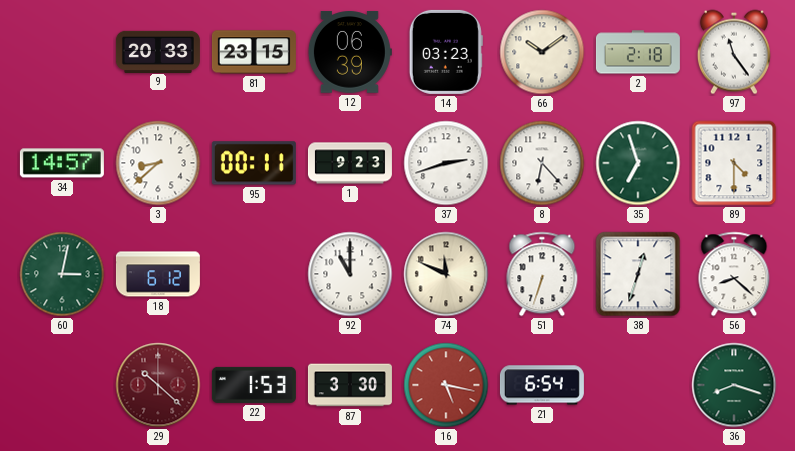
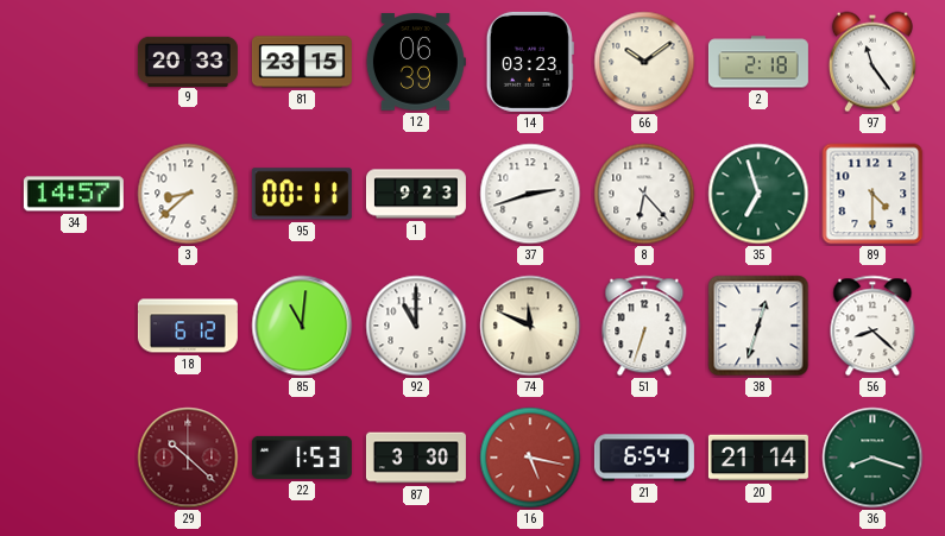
60: 3:02 -> none
85: none -> 11:01
20: none -> 21:14
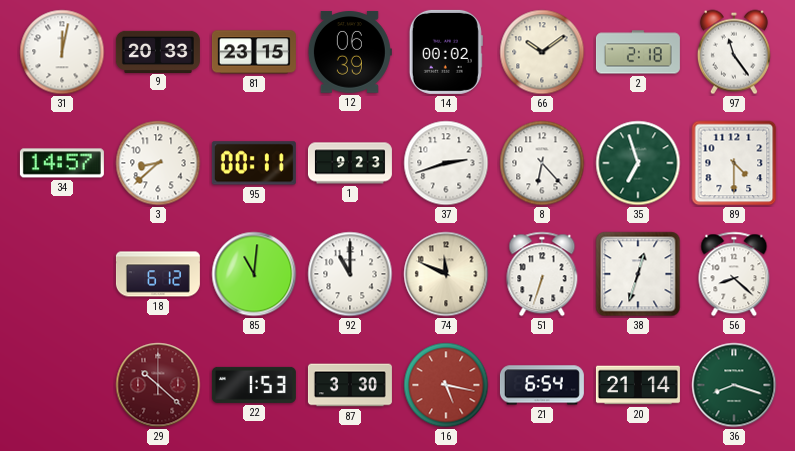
31: none -> 12:02
14: 03:23 -> 00:02
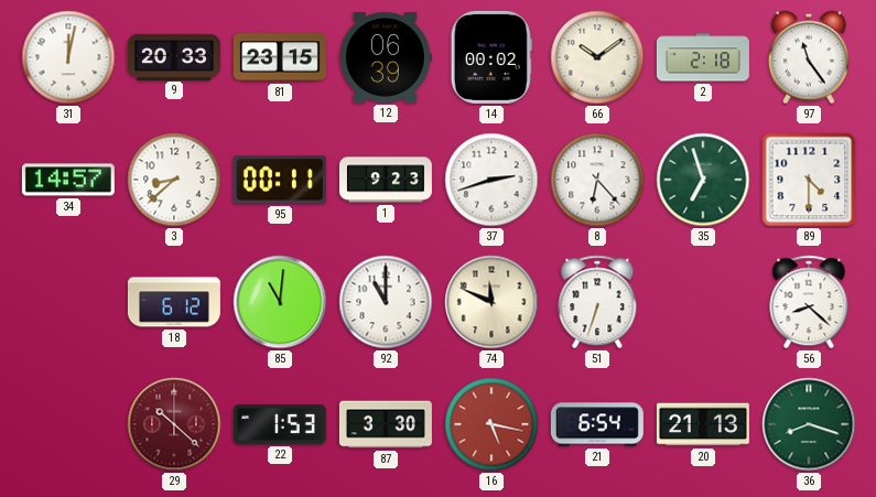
38: 12:33 -> none
20: 21:14 -> 21:13
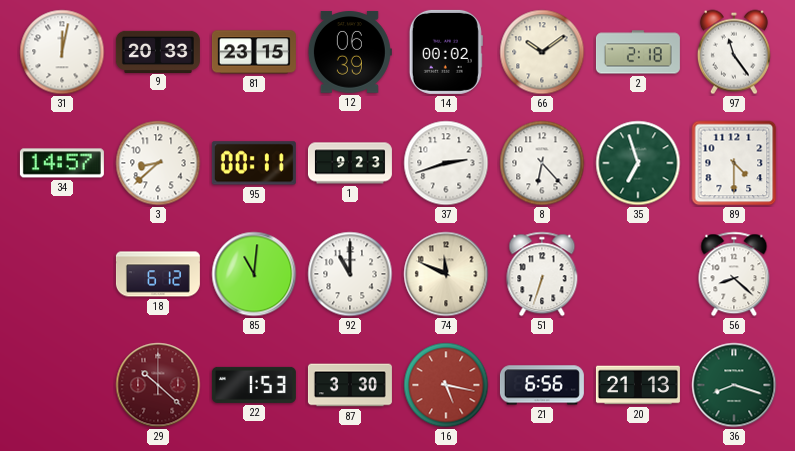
21: 6:54 -> 6:56
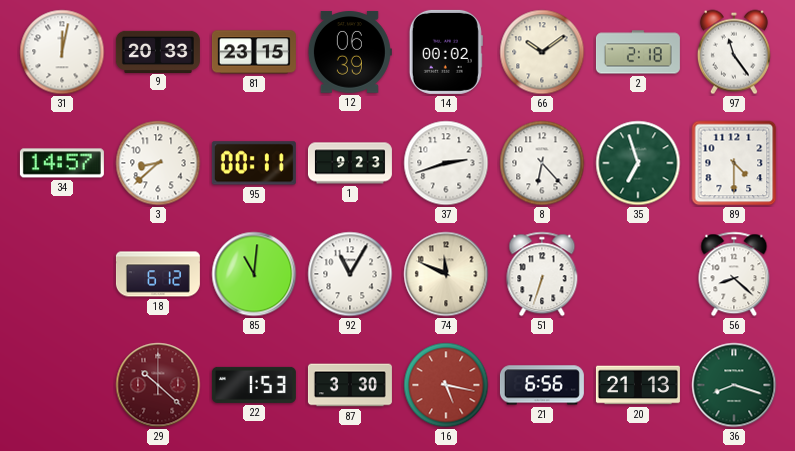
92: 11:00 -> 11:05
